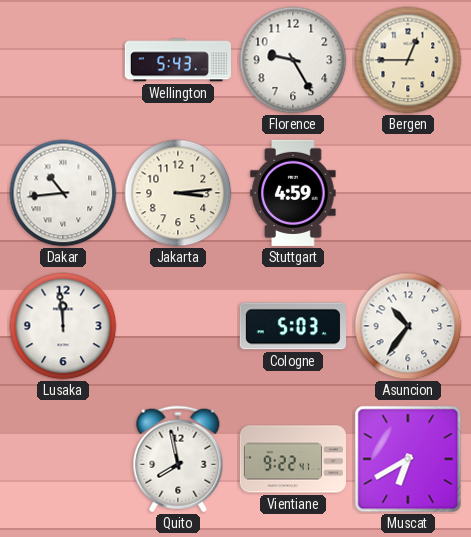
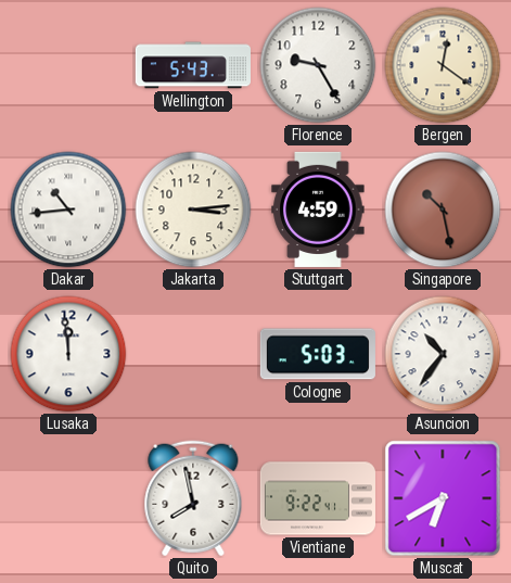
Bergen: 12:45 -> 12:21
Singapore: none -> 10:28
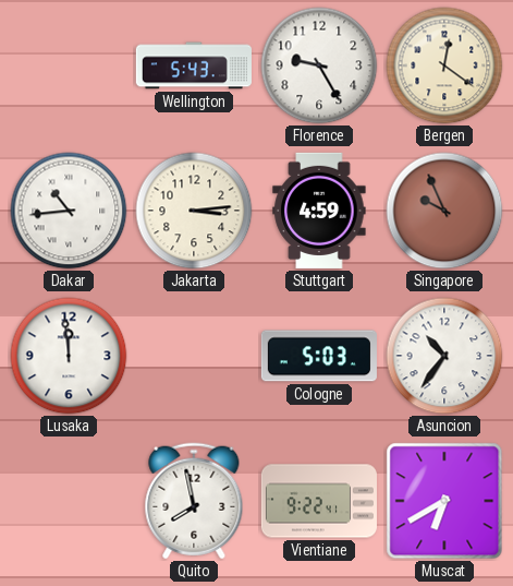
Singapore: 10:28 -> 9:56
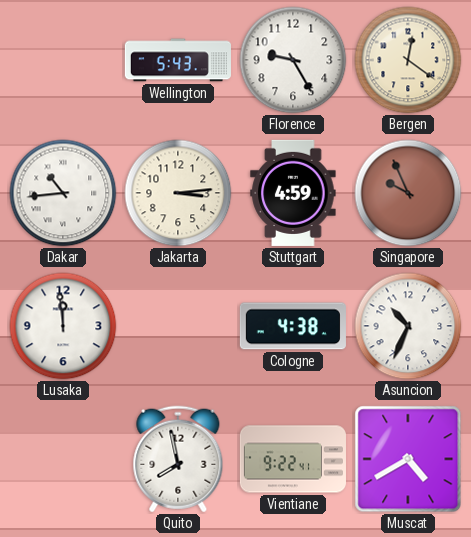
Cologne: 5:03 -> 4:38
Asuncion: 10:36 -> 10:34
Muscat: 6:40 -> 4:40
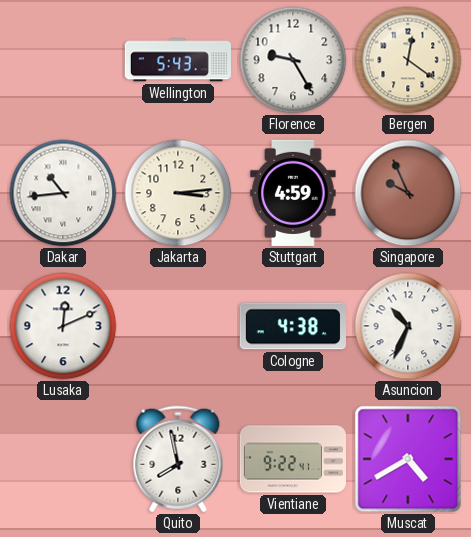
Lusaka: 11:59 -> 12:11
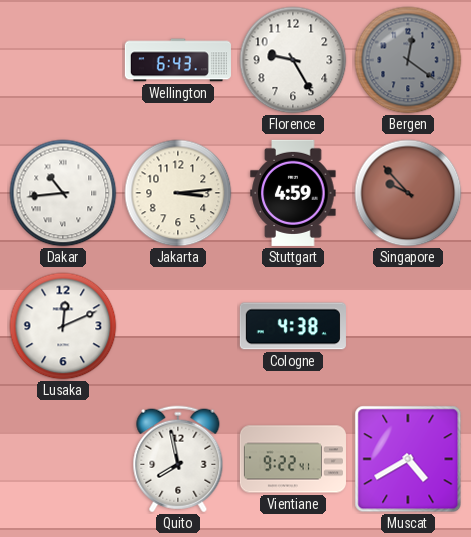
Wellington: 5:43 -> 6:43
Bergen dial: cream -> grey
Singapore: 9:56 -> 9:53
Asuncion: 10:34 -> none
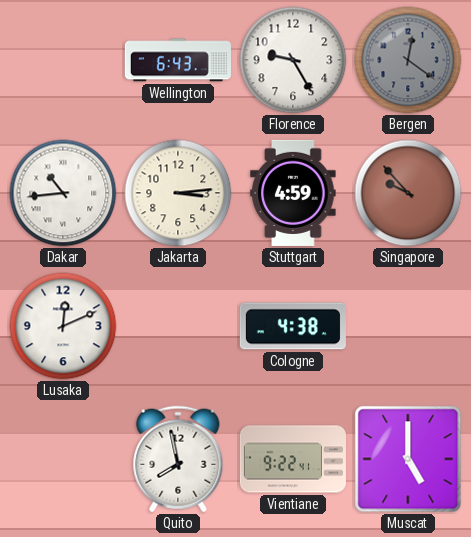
Muscat: 4:40 -> 5:00
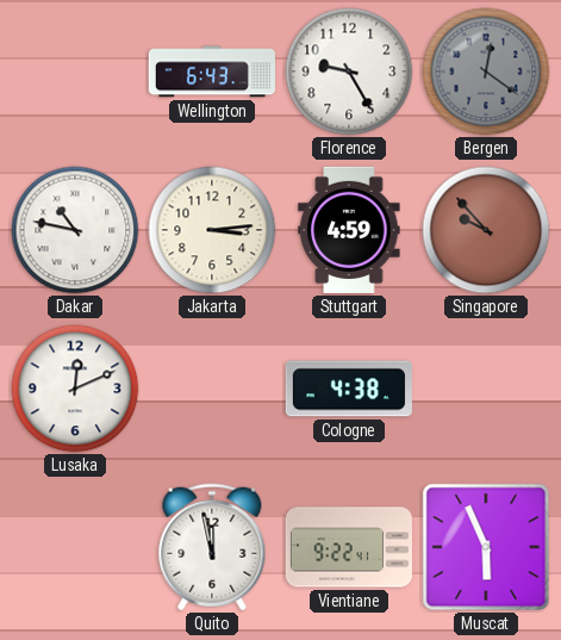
Dakar: 10:44 -> 10:47
Quito: 7:58 -> 11:58
Muscat: 5:00 -> 5:56
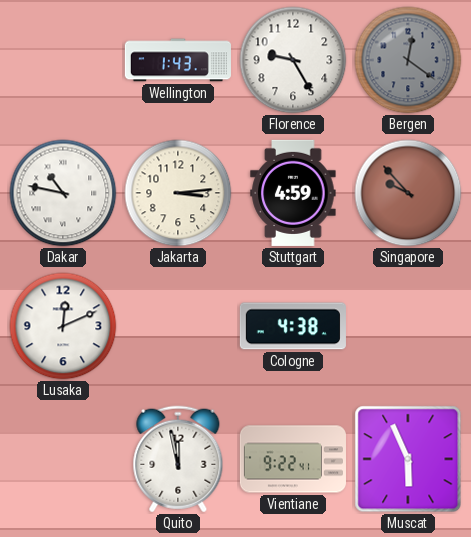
Wellington: 6:43 -> 1:43
